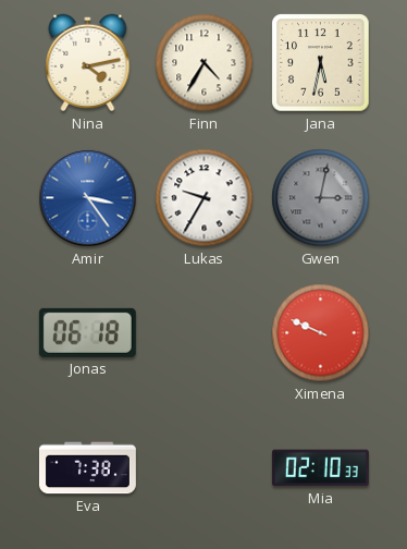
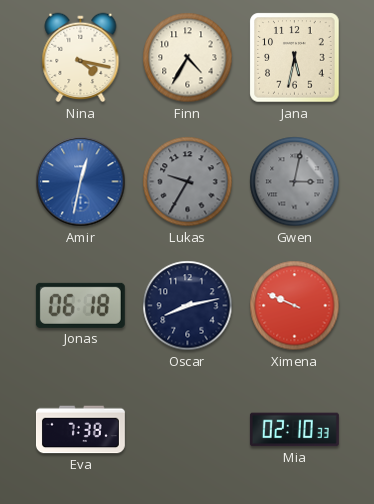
Nina: 4:13 -> 4:17
Amir: 3:24 -> 12:32
Lukas dial: white -> grey
Oscar: none -> 8:13
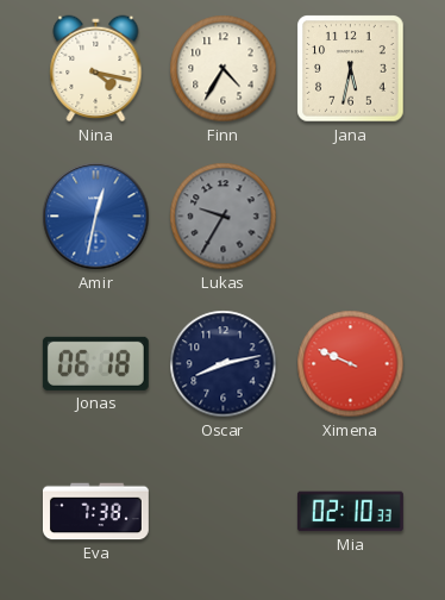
Gwen: 3:02 -> none
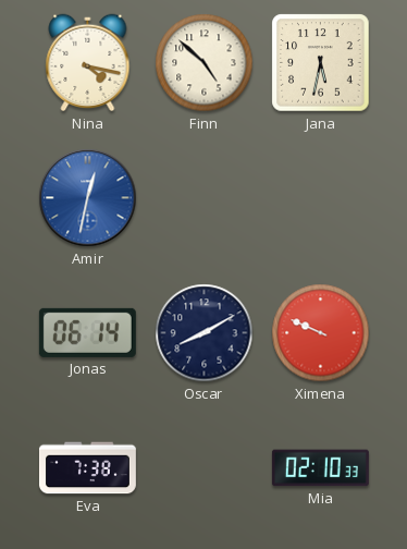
Finn: 4:35 -> 4:52
Lukas: 9:35 -> none
Jonas: 06:18 -> 06:14
Oscar: 8:13 -> 8:10
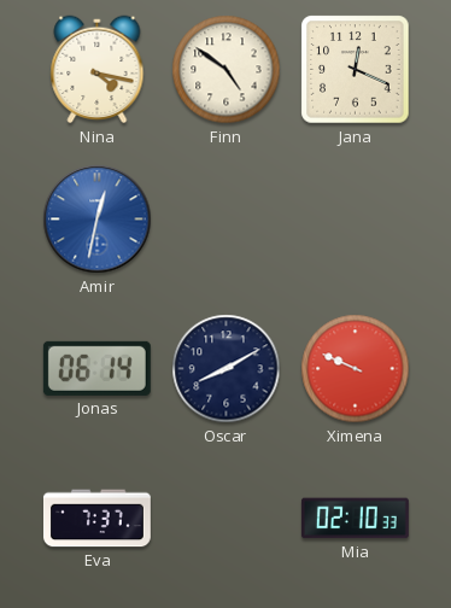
Finn: 4:52 -> 4:51
Jana: 5:32 -> 12:19
Eva: 7:38 -> 7:37
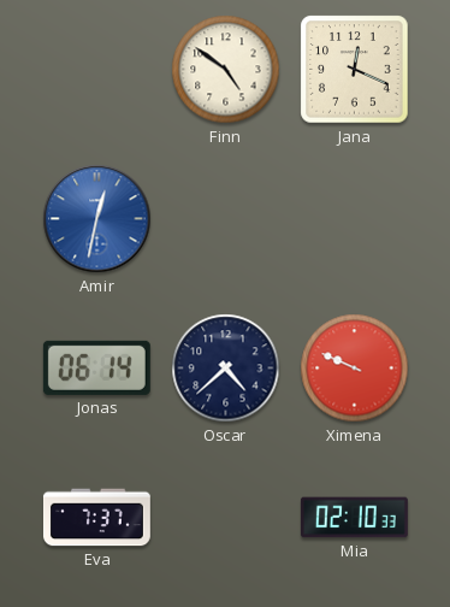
Nina: 4:17 -> none
Oscar: 8:10 -> 4:38
